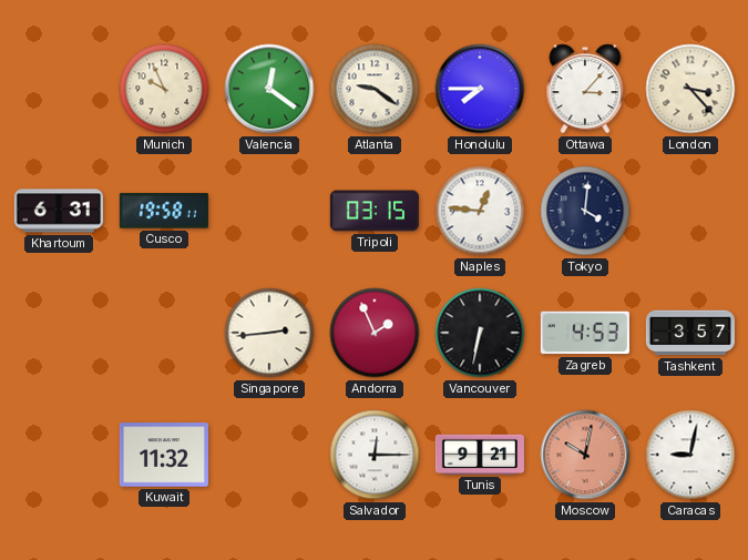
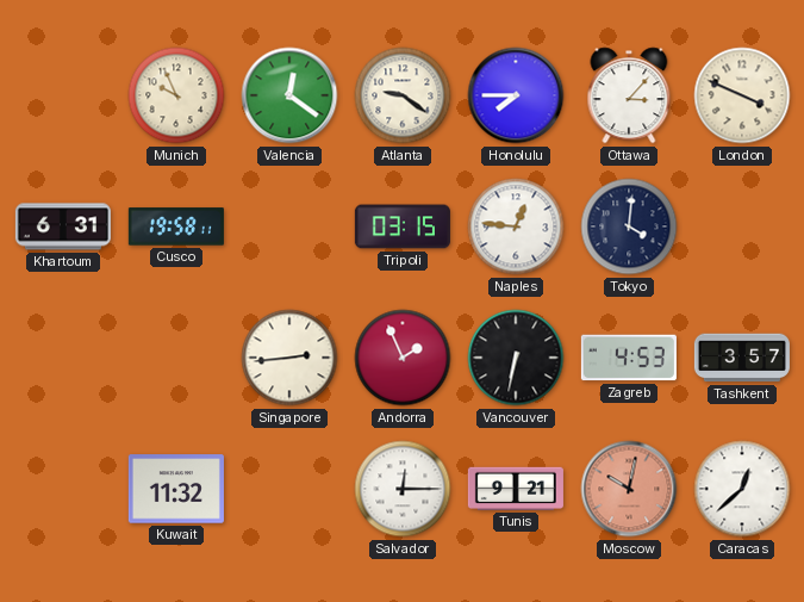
London: 3:23 -> 3:49
Caracas: 9:02 -> 12:38
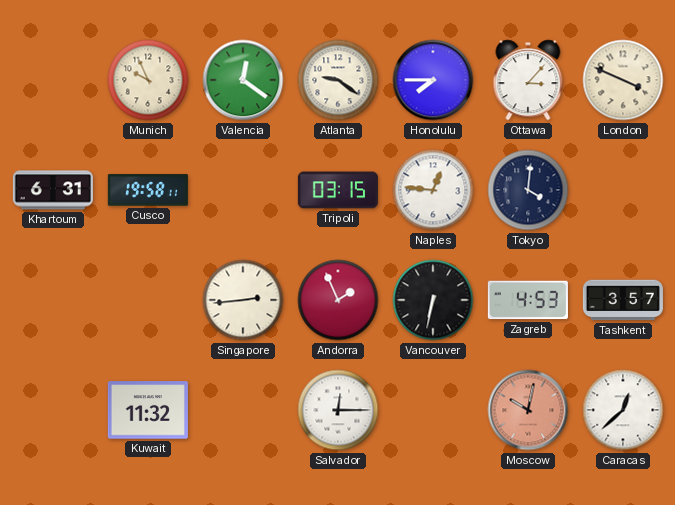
Tunis: 9:21 -> none
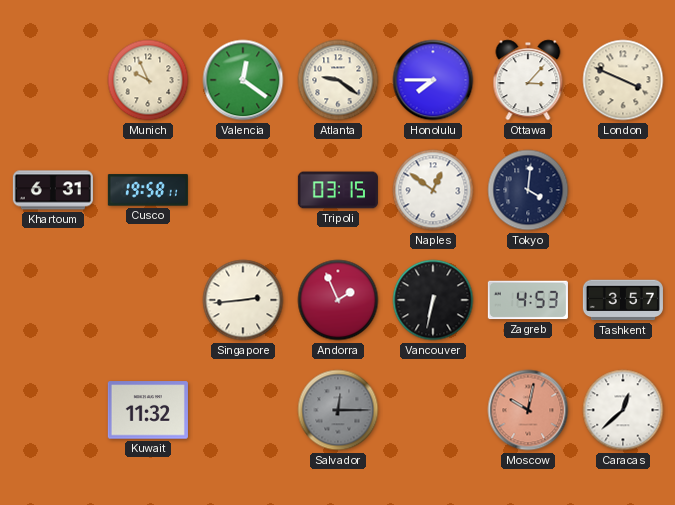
Naples: 12:46 -> 12:51
Salvador dial: white -> grey
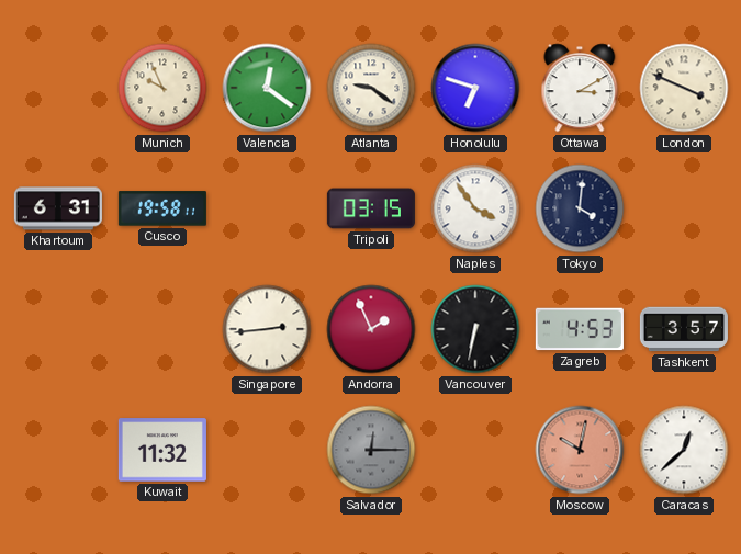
Honolulu: 7:45 -> 6:48
Ottawa: 3:07 -> 3:10
Naples: 12:51 -> 3:54
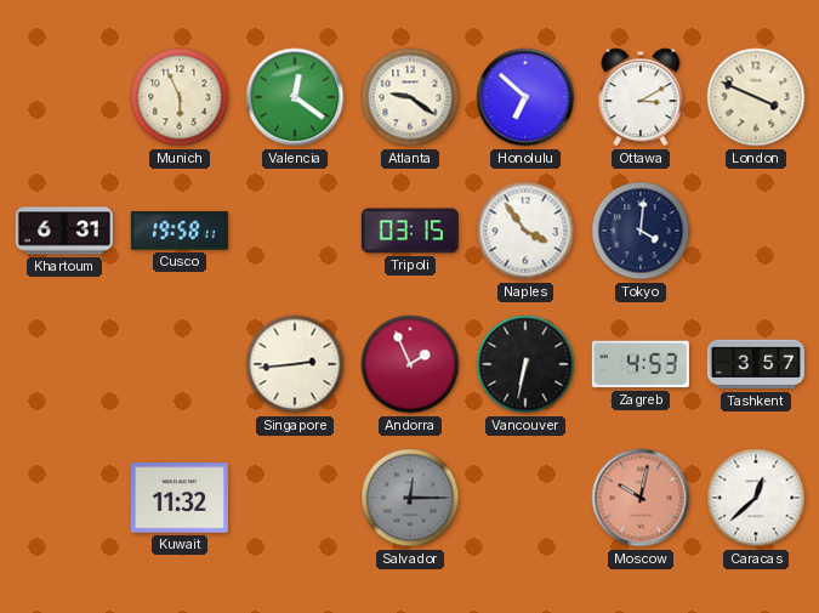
Munich: 9:56 -> 5:56
Honolulu: 6:48 -> 6:52
